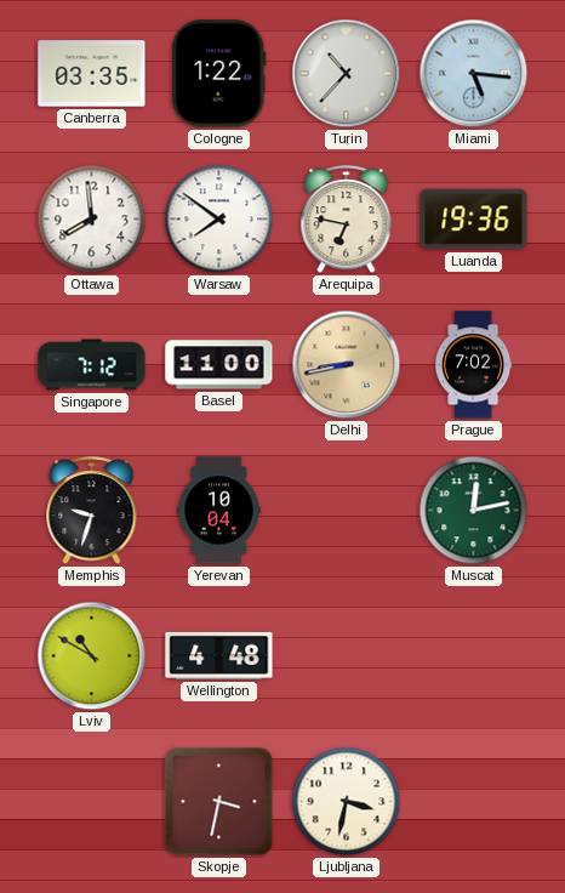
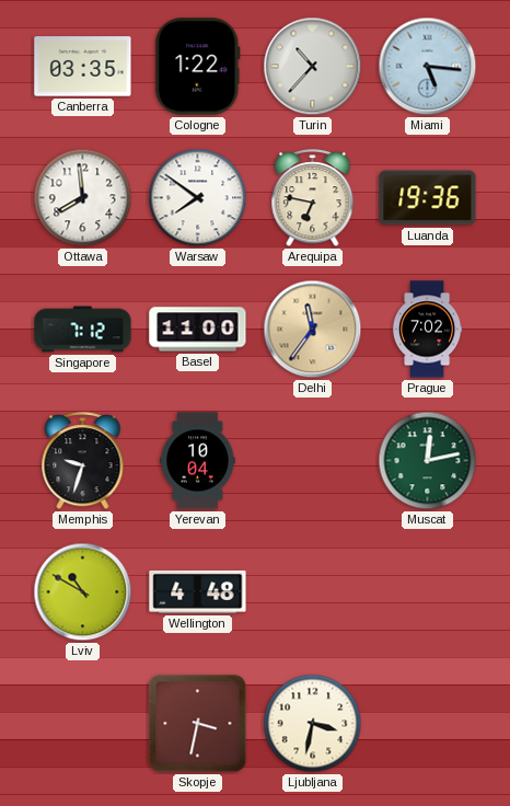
Delhi: 8:43 -> 11:36
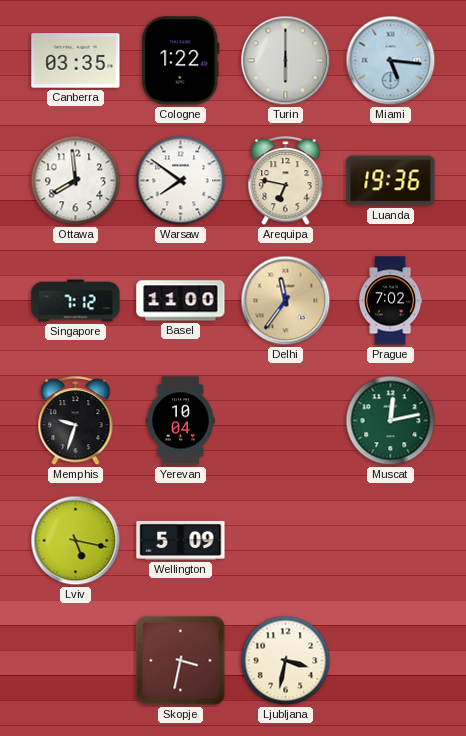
Turin: 10:37 -> 6:00
Lviv: 10:50 -> 5:17
Wellington: 4:48 -> 5:09
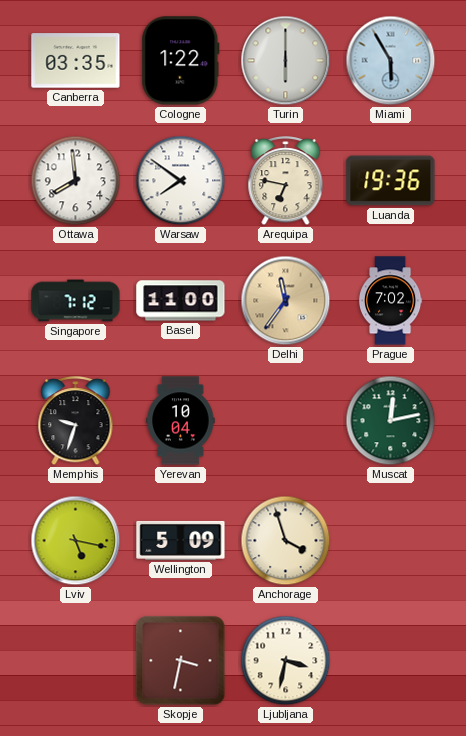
Miami: 5:16 -> 5:55
Anchorage: none -> 3:57
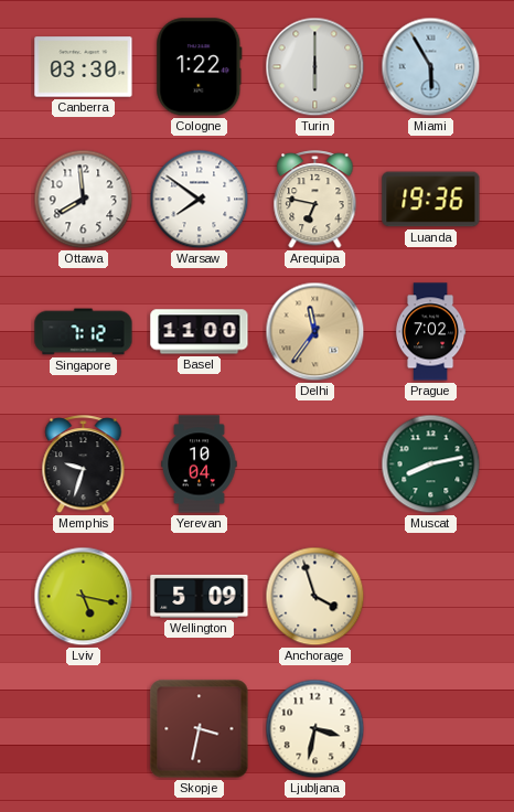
Canberra: 03:35 -> 03:30
Muscat: 12:13 -> 8:13
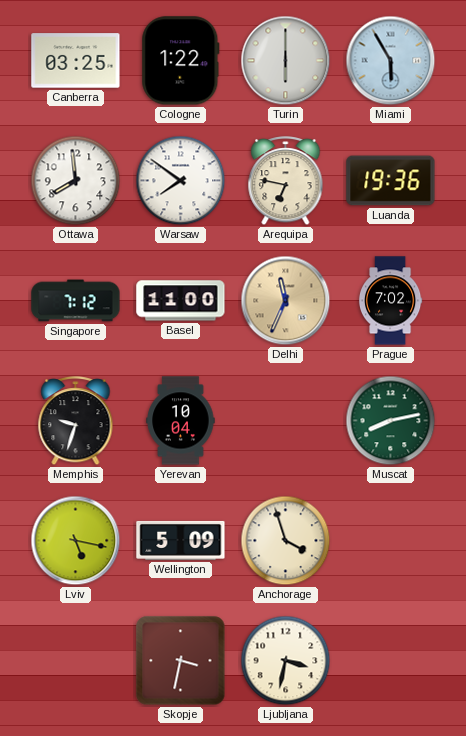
Canberra: 03:30 -> 03:25
Delhi: 11:36 -> 11:34
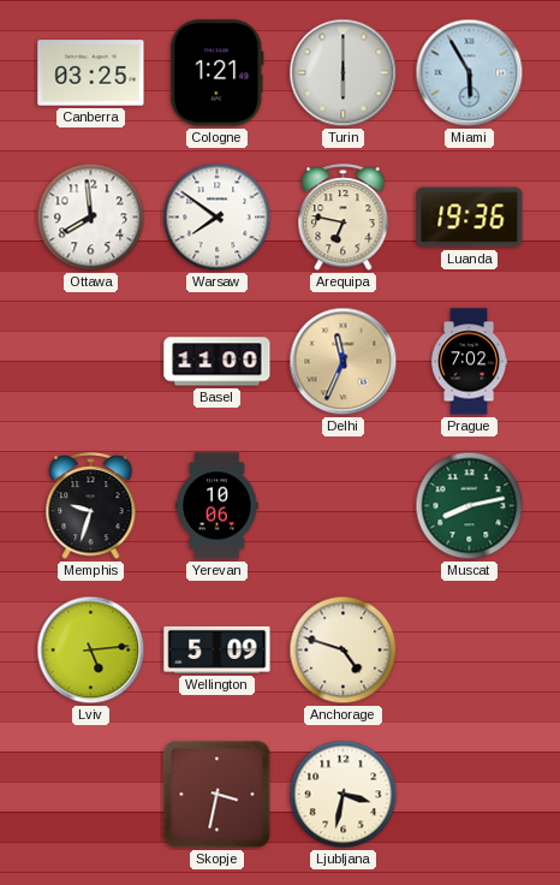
Cologne: 1:22 -> 1:21
Singapore: 7:12 -> none
Yerevan: 10:04 -> 10:06
Lviv: 5:17 -> 5:14
Anchorage: 3:57 -> 4:48
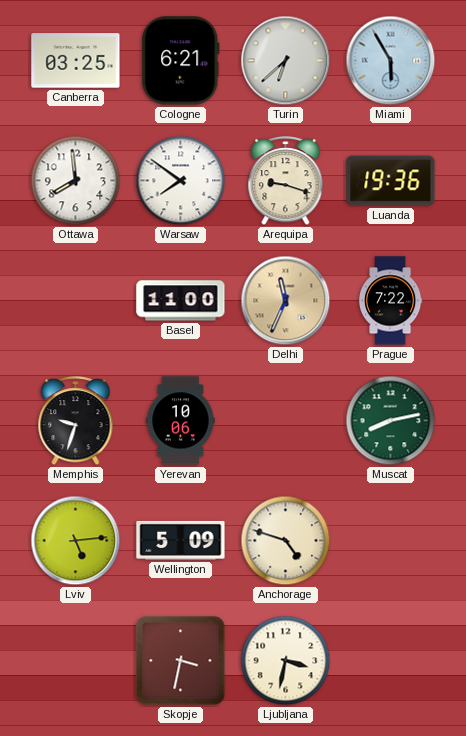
Cologne: 1:21 -> 6:21
Turin: 6:00 -> 6:38
Arequipa: 6:47 -> 9:18
Prague: 7:02 -> 7:22
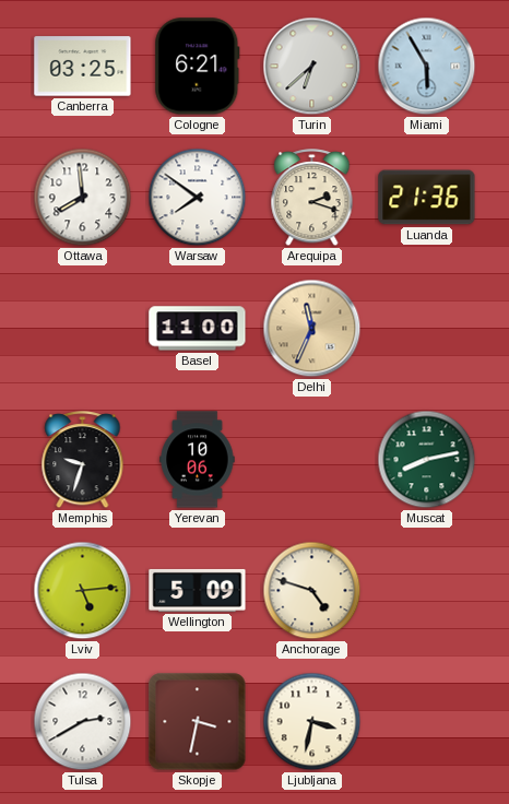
Arequipa: 9:18 -> 2:18
Luanda: 19:36 -> 21:36
Prague: 7:22 -> none
Tulsa: none -> 2:40
